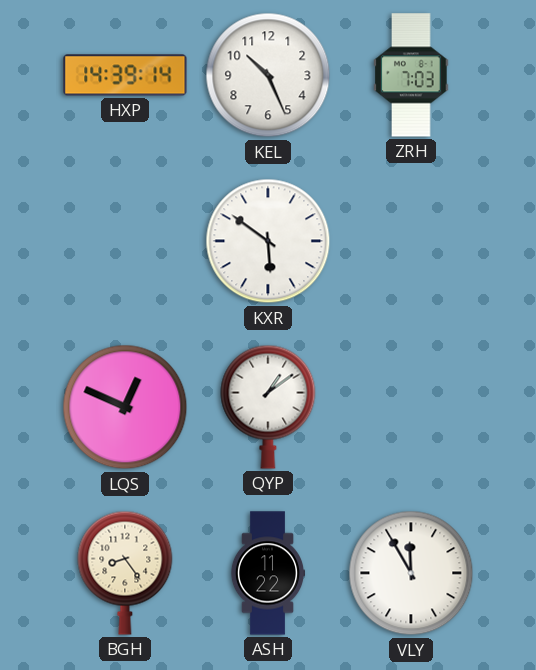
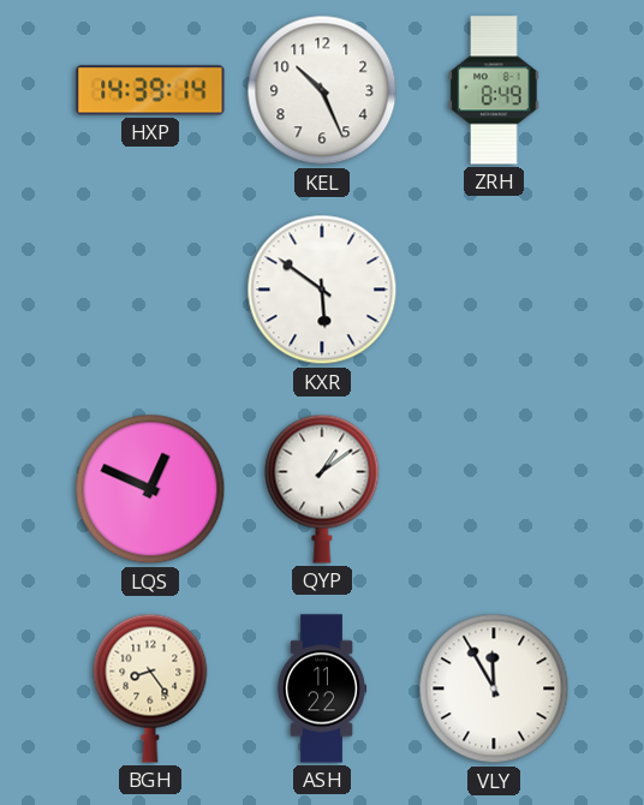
ZRH: 7:03 -> 8:49
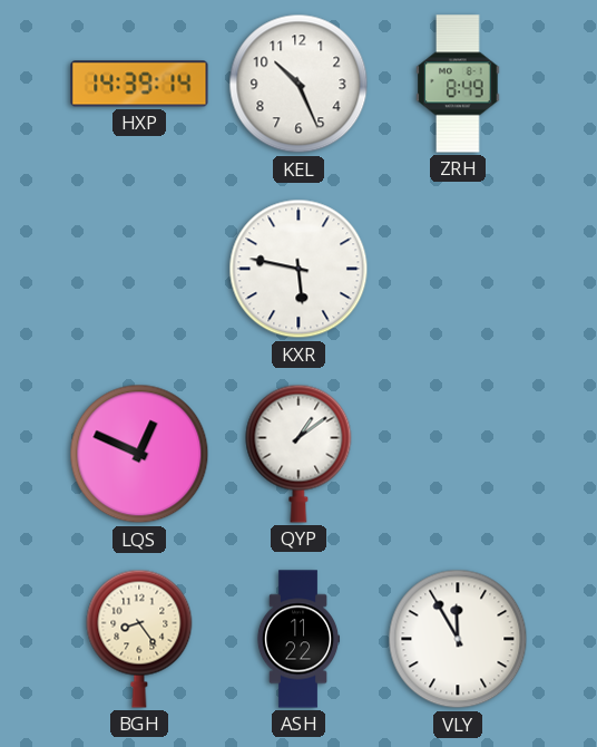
KXR: 5:51 -> 5:47
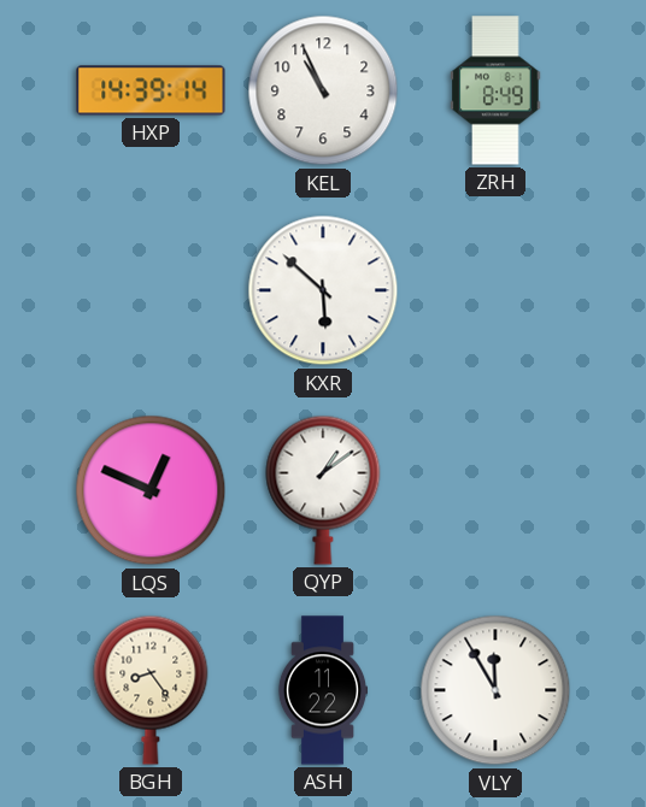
KEL: 10:26 -> 10:56
KXR: 5:47 -> 5:52
